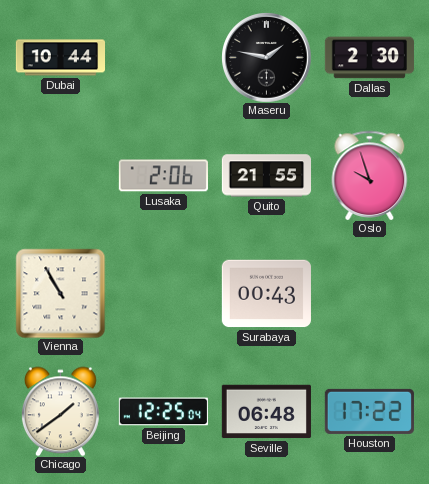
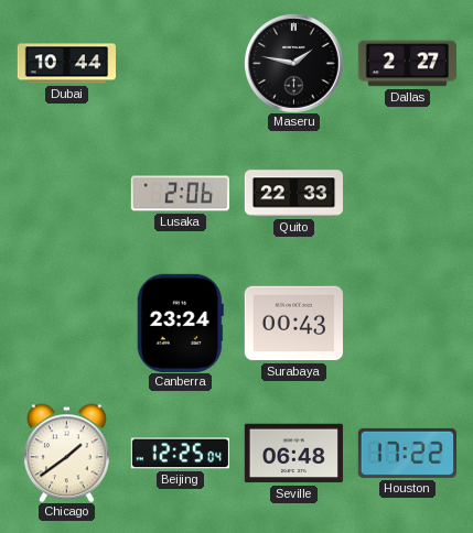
Dallas: 2:30 -> 2:27
Quito: 21:55 -> 22:33
Oslo: 9:57 -> none
Vienna: 10:55 -> none
Canberra: none -> 23:24
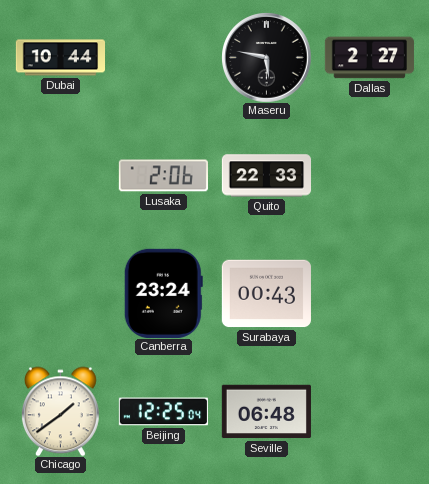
Maseru: 1:47 -> 5:47
Houston: 17:22 -> none
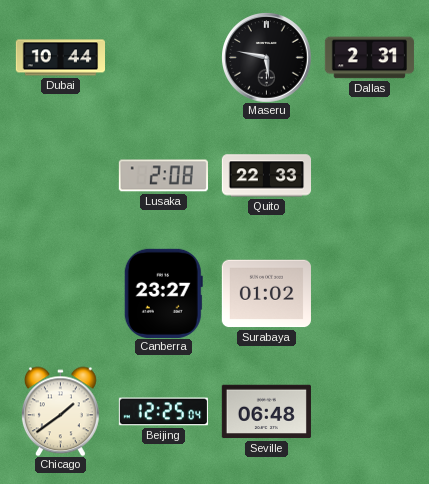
Dallas: 2:27 -> 2:31
Lusaka: 2:06 -> 2:08
Canberra: 23:24 -> 23:27
Surabaya: 00:43 -> 01:02
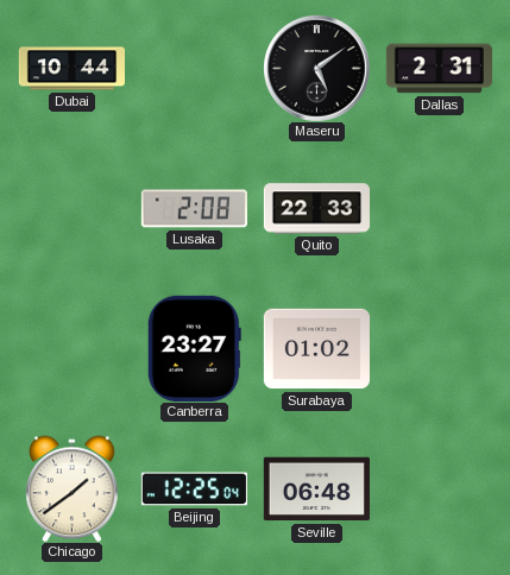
Maseru: 5:47 -> 5:09
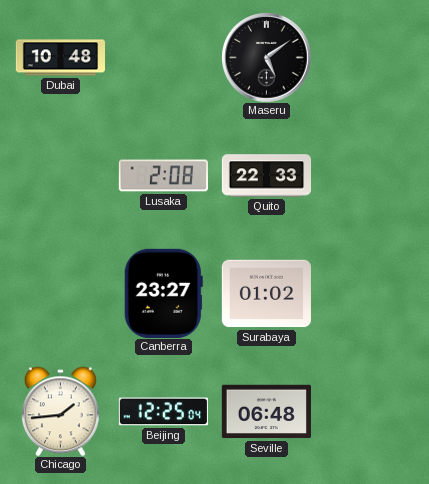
Dubai: 10:44 -> 10:48
Dallas: 2:31 -> none
Chicago: 1:39 -> 1:44
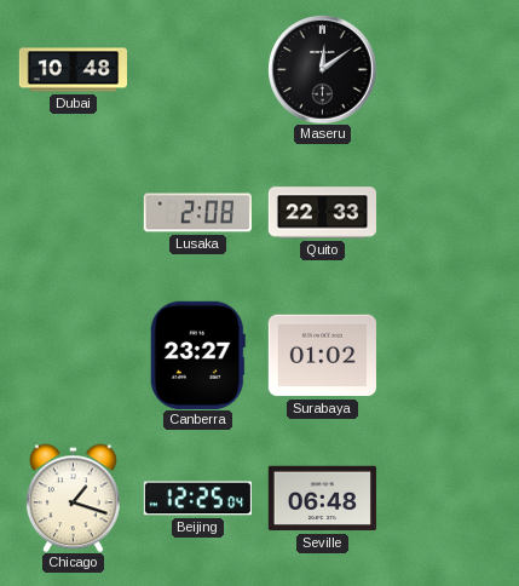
Maseru: 5:09 -> 12:09
Chicago: 1:44 -> 1:18
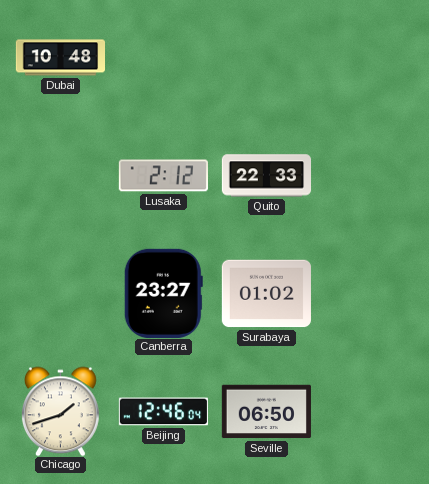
Maseru: 12:09 -> none
Lusaka: 2:08 -> 2:12
Chicago: 1:18 -> 1:42
Beijing: 12:25 -> 12:46
Seville: 06:48 -> 06:50
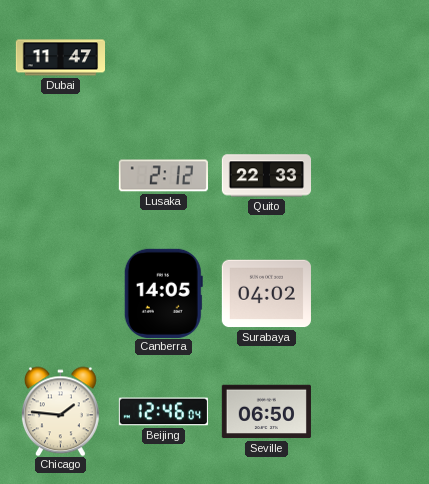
Dubai: 10:48 -> 11:47
Canberra: 23:27 -> 14:05
Surabaya: 01:02 -> 04:02
Chicago: 1:42 -> 1:46
